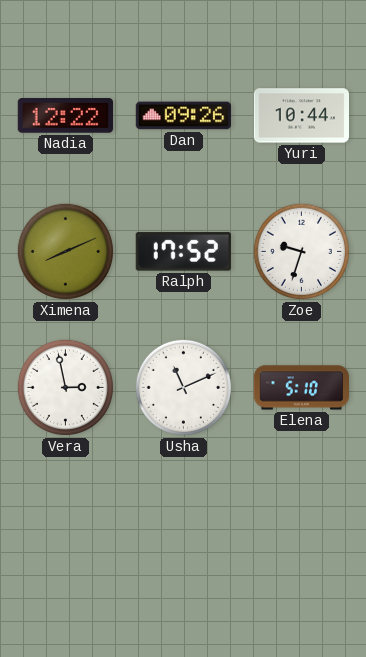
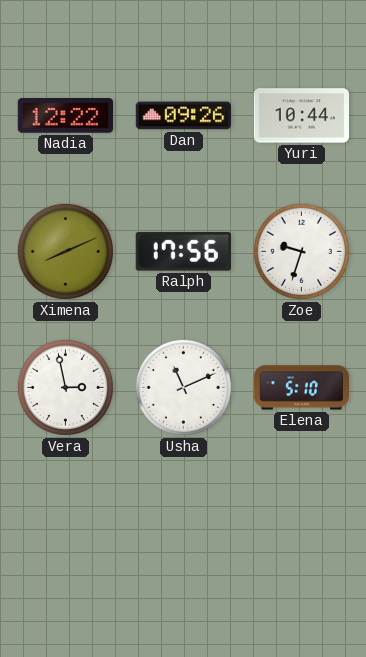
Ralph: 17:52 -> 17:56
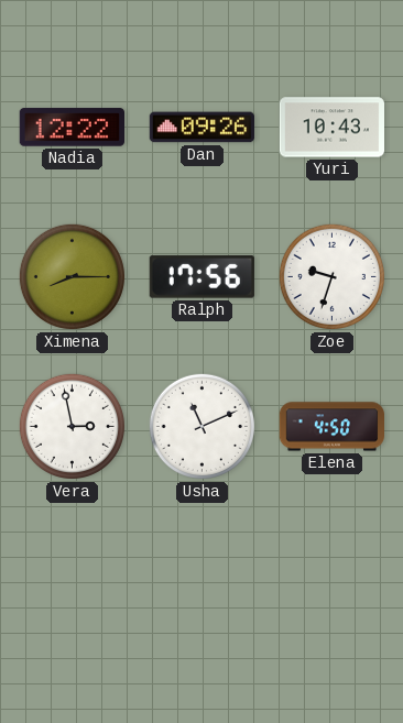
Yuri: 10:44 -> 10:43
Ximena: 8:11 -> 8:15
Elena: 5:10 -> 4:50
